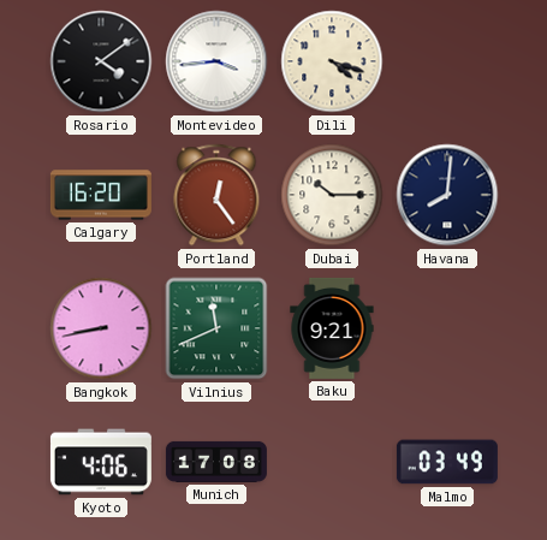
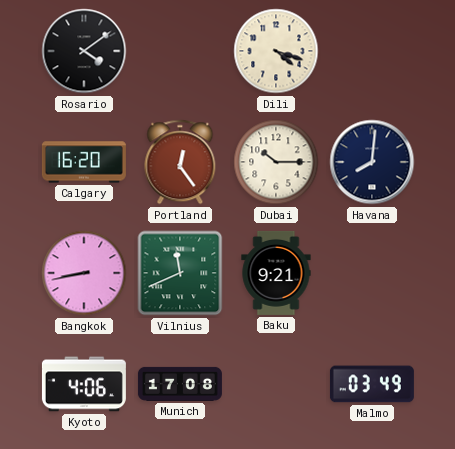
Montevideo: 3:44 -> none
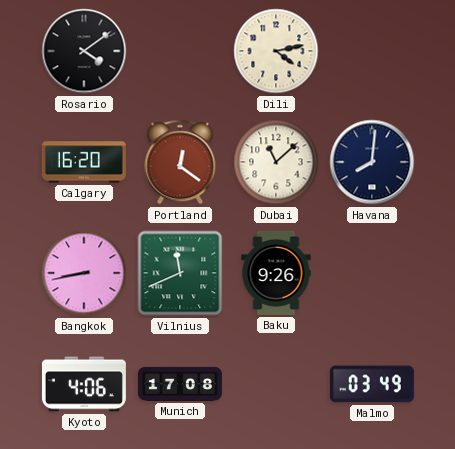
Dili: 4:18 -> 4:13
Portland: 12:24 -> 12:21
Dubai: 10:15 -> 11:08
Baku: 9:21 -> 9:26
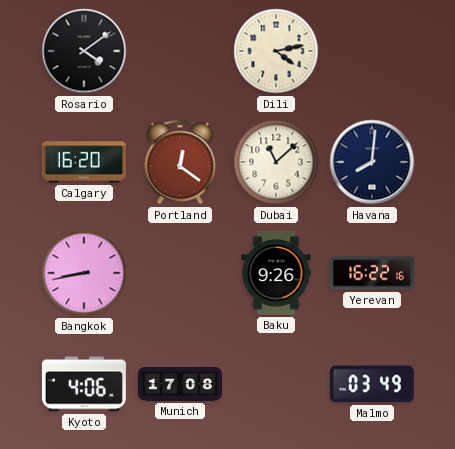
Vilnius: 11:41 -> none
Yerevan: none -> 16:22
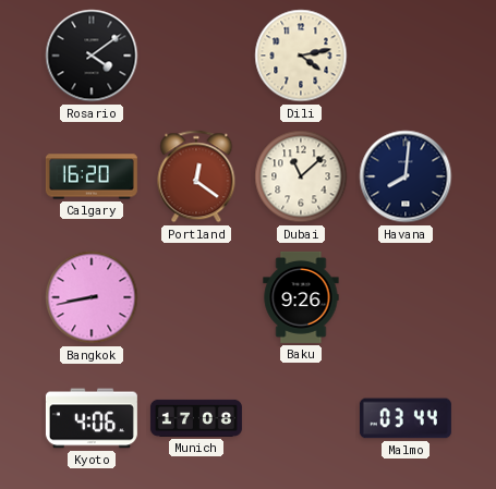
Yerevan: 16:22 -> none
Malmo: 03:49 -> 03:44
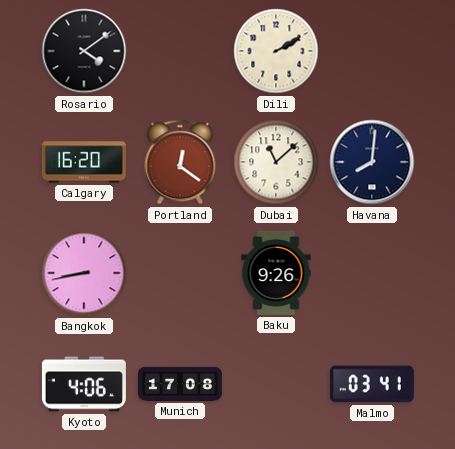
Dili: 4:13 -> 2:10
Malmo: 03:44 -> 03:41
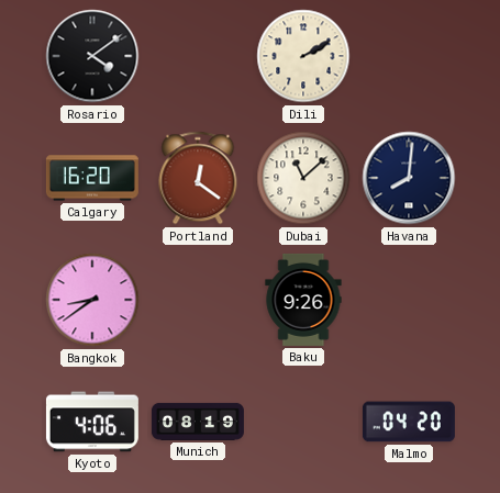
Bangkok: 8:43 -> 8:39
Munich: 17:08 -> 08:19
Malmo: 03:41 -> 04:20
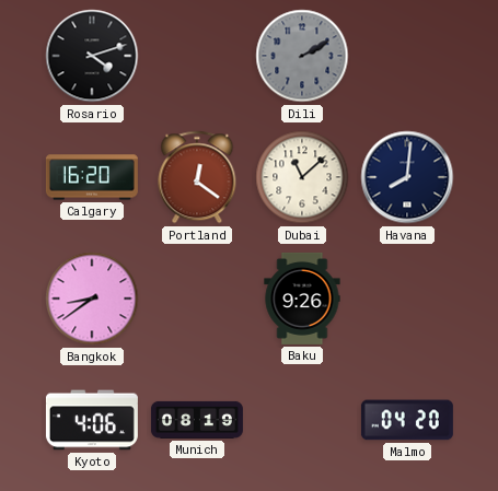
Rosario: 4:09 -> 4:12
Dili dial: cream -> grey
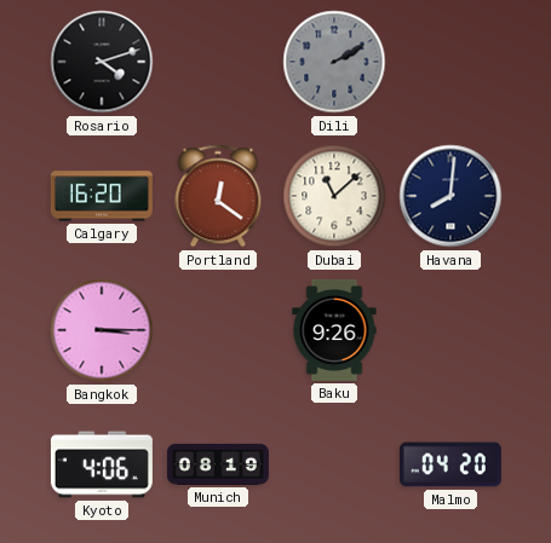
Bangkok: 8:39 -> 3:15
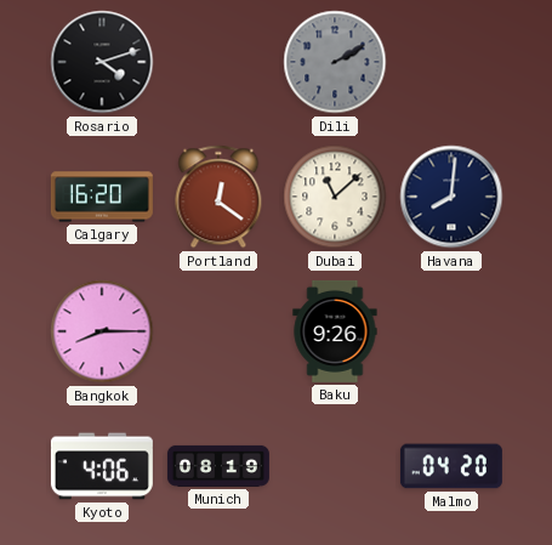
Bangkok: 3:15 -> 8:15
